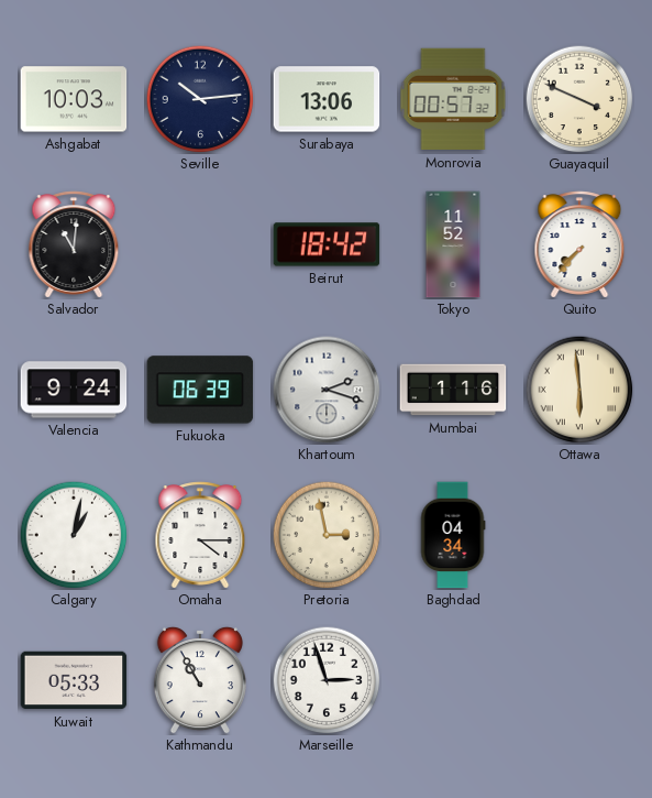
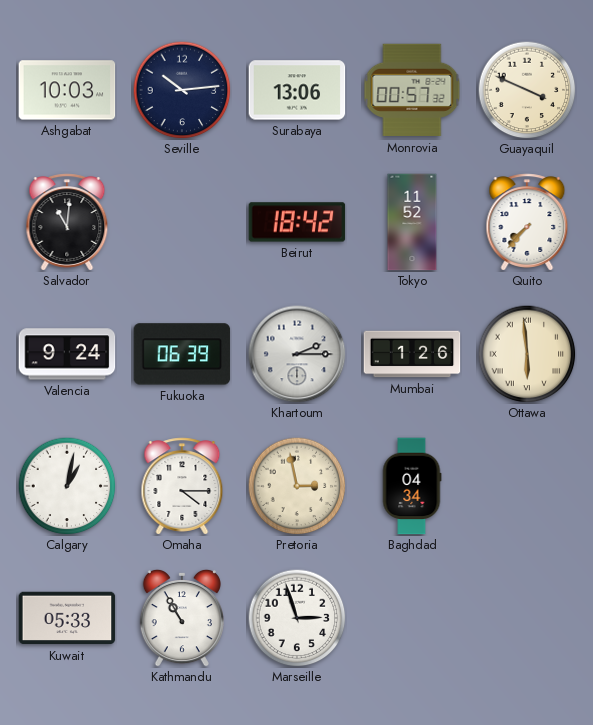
Khartoum: 2:18 -> 2:15
Mumbai: 1:16 -> 1:26
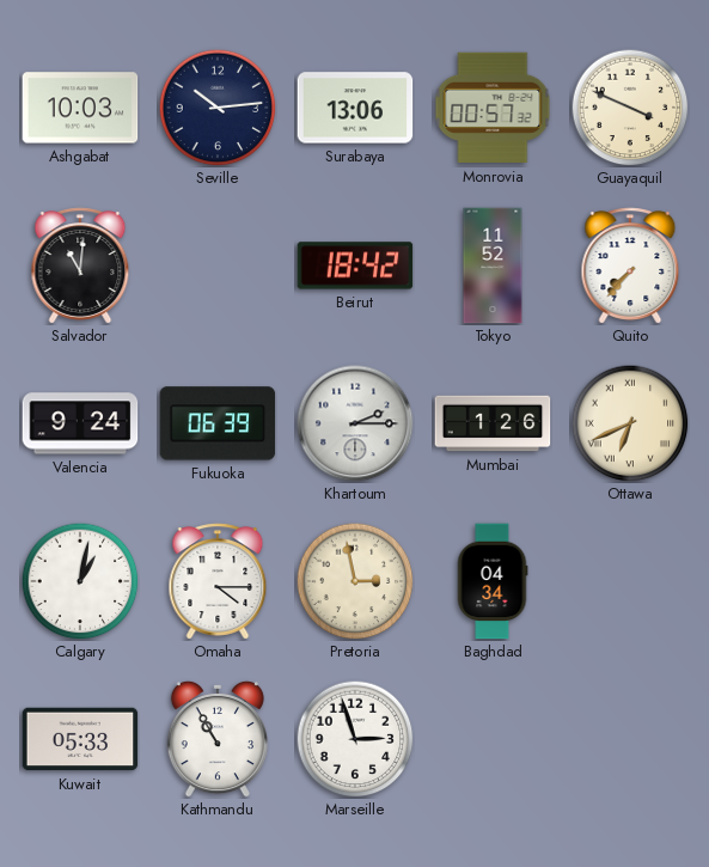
Ottawa: 5:59 -> 6:41
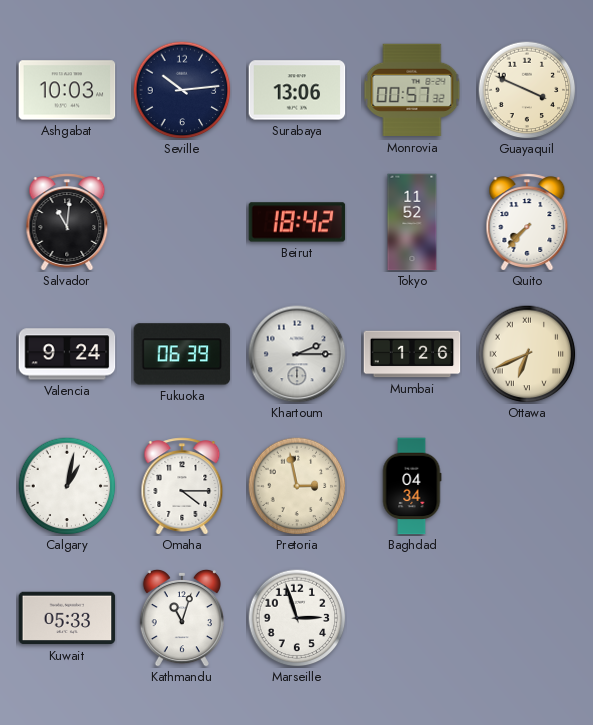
Kathmandu: 10:55 -> 11:03
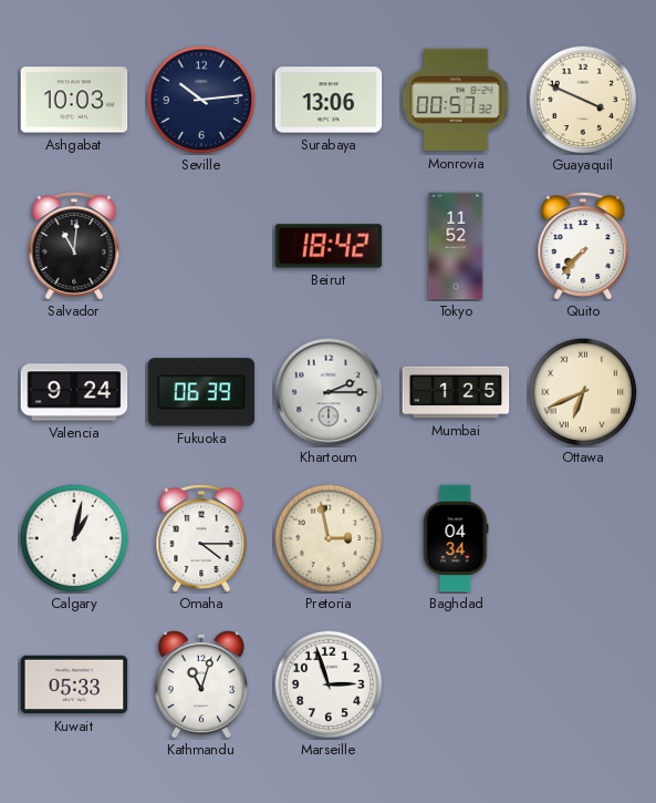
Mumbai: 1:26 -> 1:25
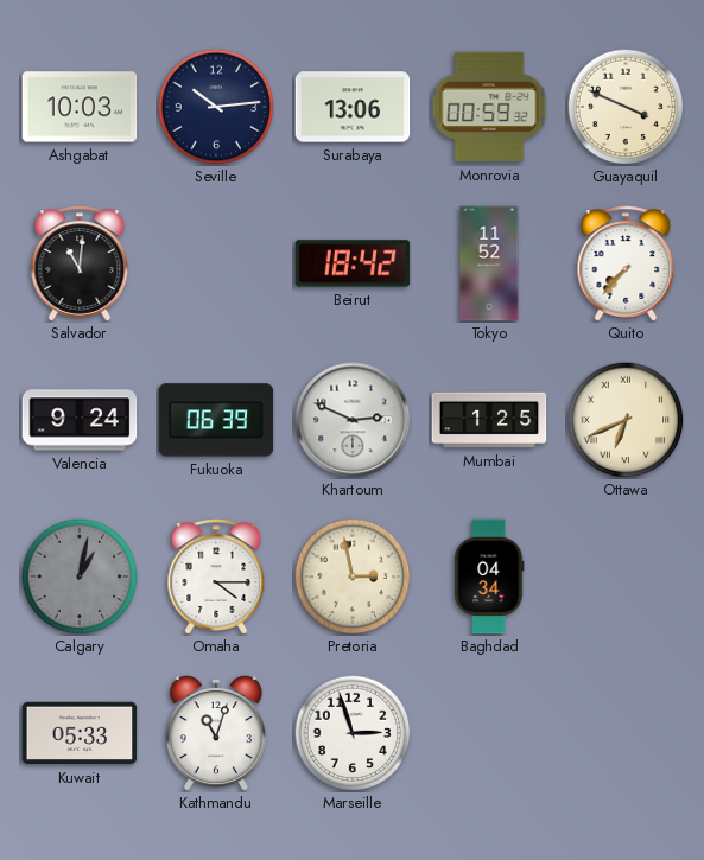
Monrovia: 00:57 -> 00:59
Khartoum: 2:15 -> 2:49
Calgary dial: white -> grey
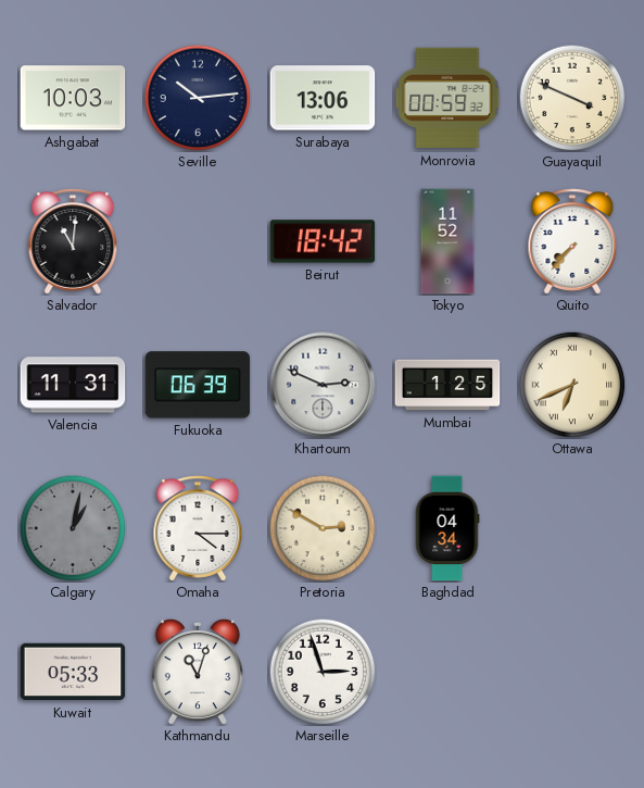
Valencia: 9:24 -> 11:31
Pretoria: 2:58 -> 2:50
